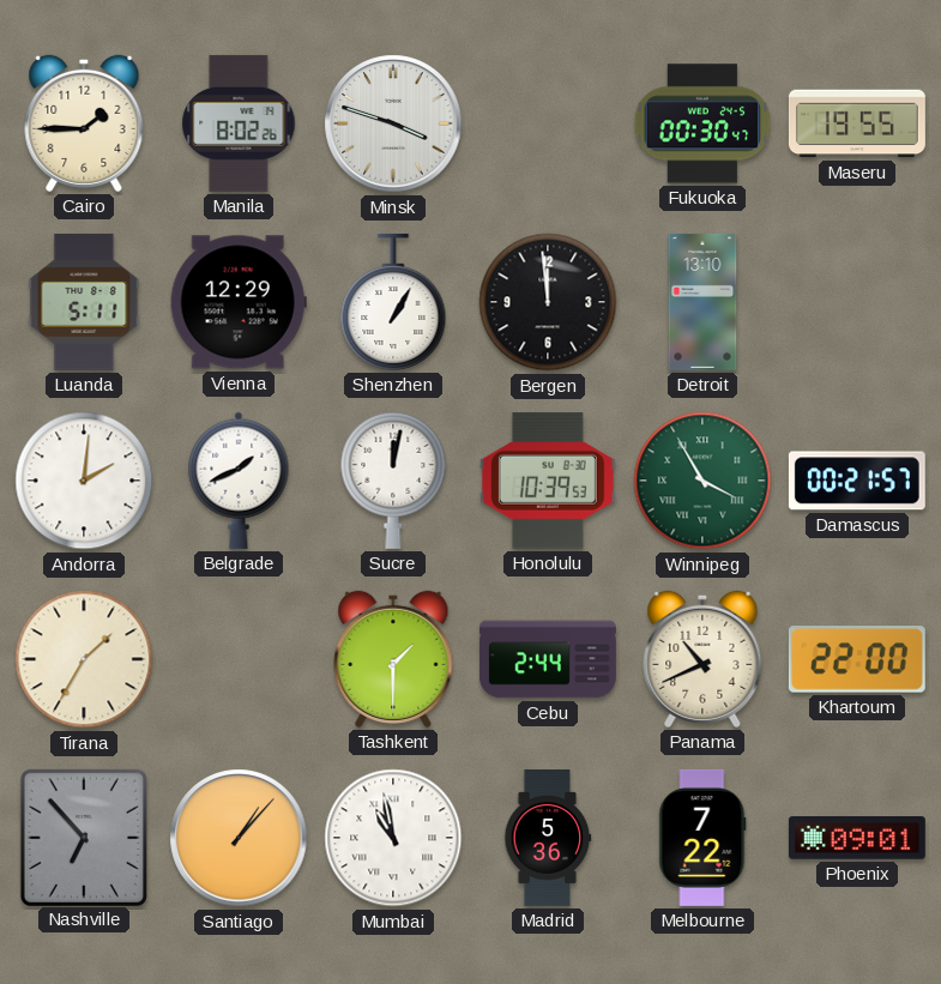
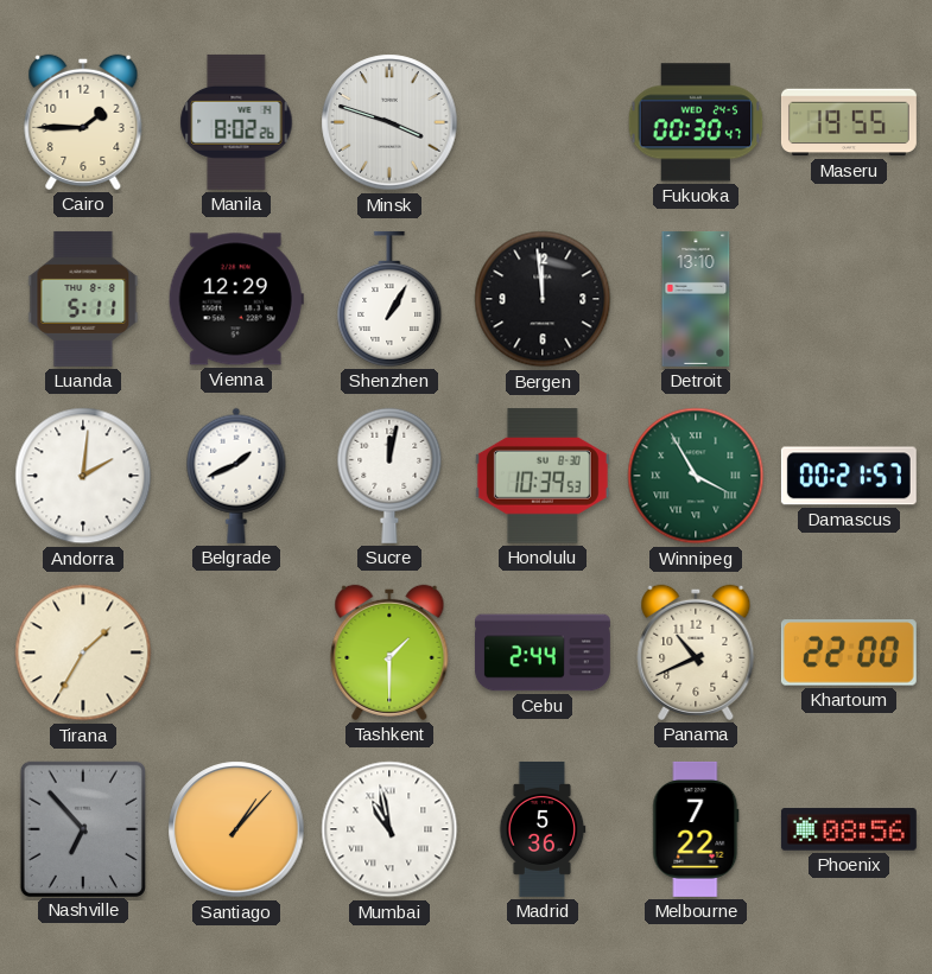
Phoenix: 09:01 -> 08:56
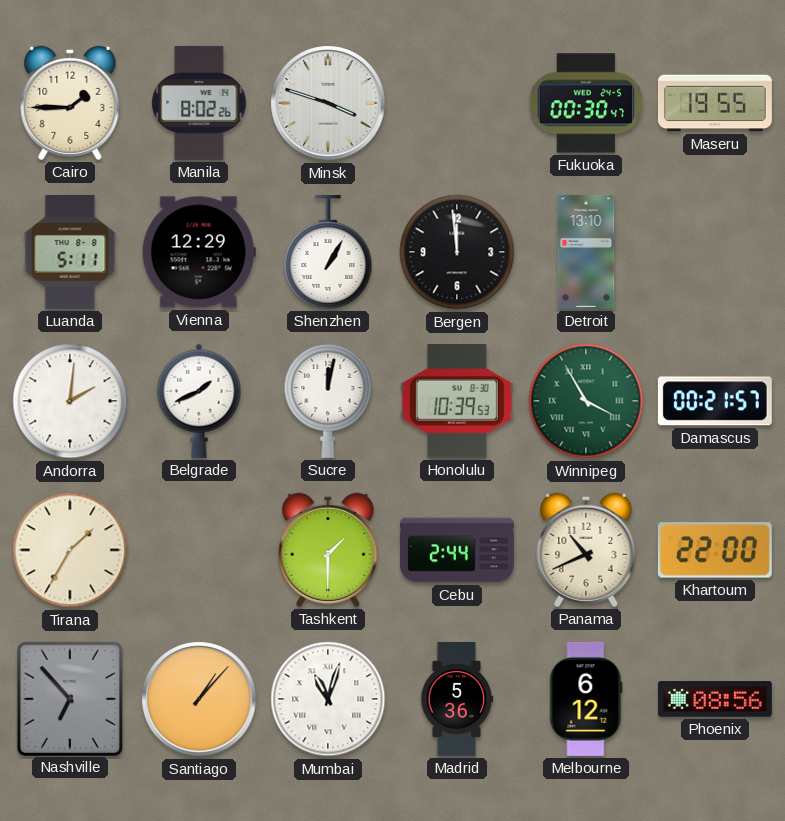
Mumbai: 10:58 -> 11:03
Melbourne: 7:22 -> 6:12
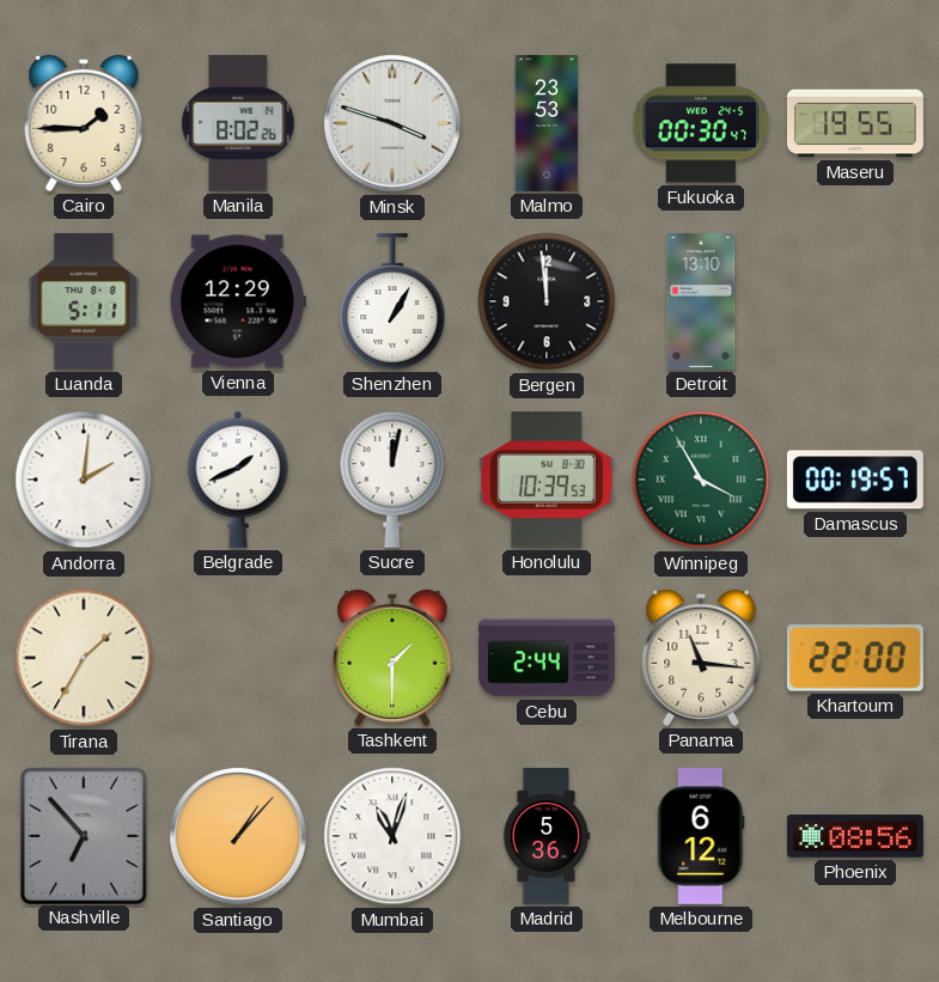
Malmo: none -> 23:53
Damascus: 00:21 -> 00:19
Panama: 10:41 -> 11:16
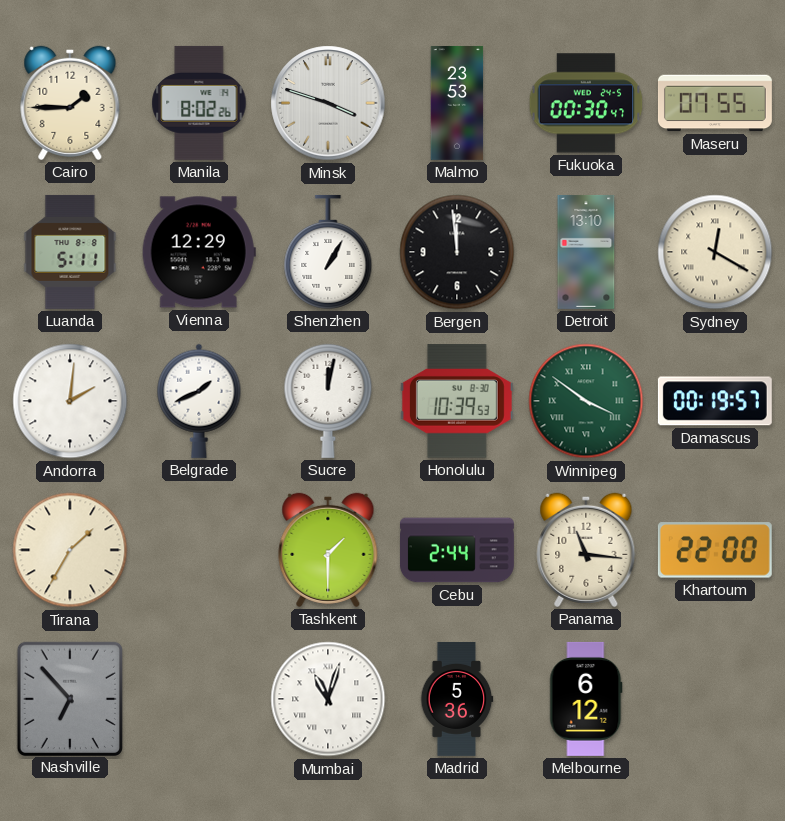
Maseru: 19:55 -> 07:55
Sydney: none -> 12:20
Winnipeg: 3:55 -> 3:51
Santiago: 1:07 -> none
Phoenix: 08:56 -> none
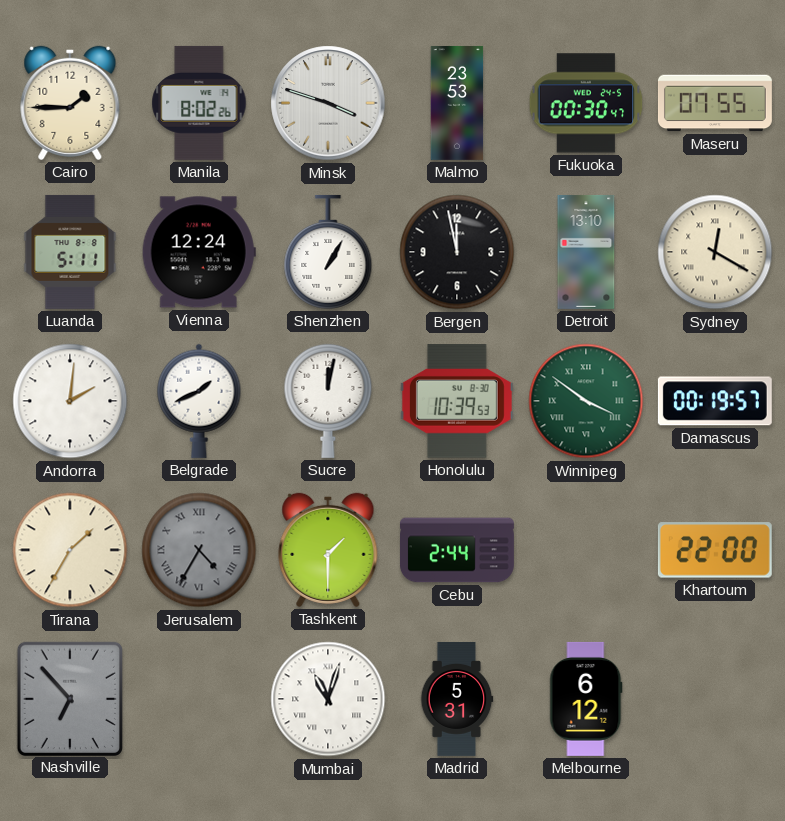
Vienna: 12:29 -> 12:24
Bergen: 11:59 -> 11:58
Jerusalem: none -> 4:35
Panama: 11:16 -> none
Madrid: 5:36 -> 5:31
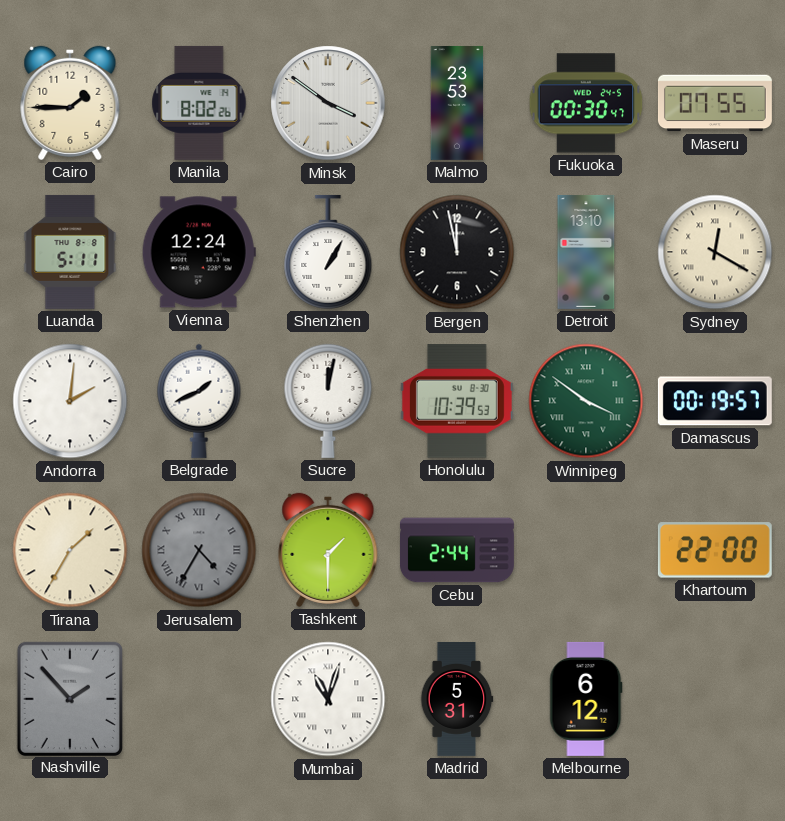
Minsk: 3:48 -> 3:51
Nashville: 6:53 -> 1:53
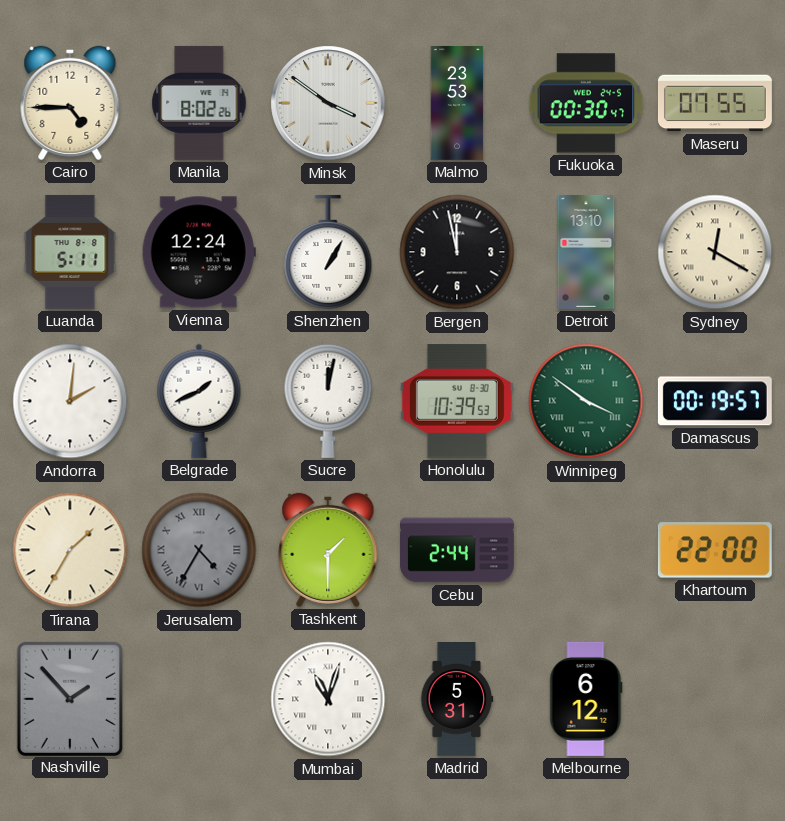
Cairo: 1:45 -> 4:45
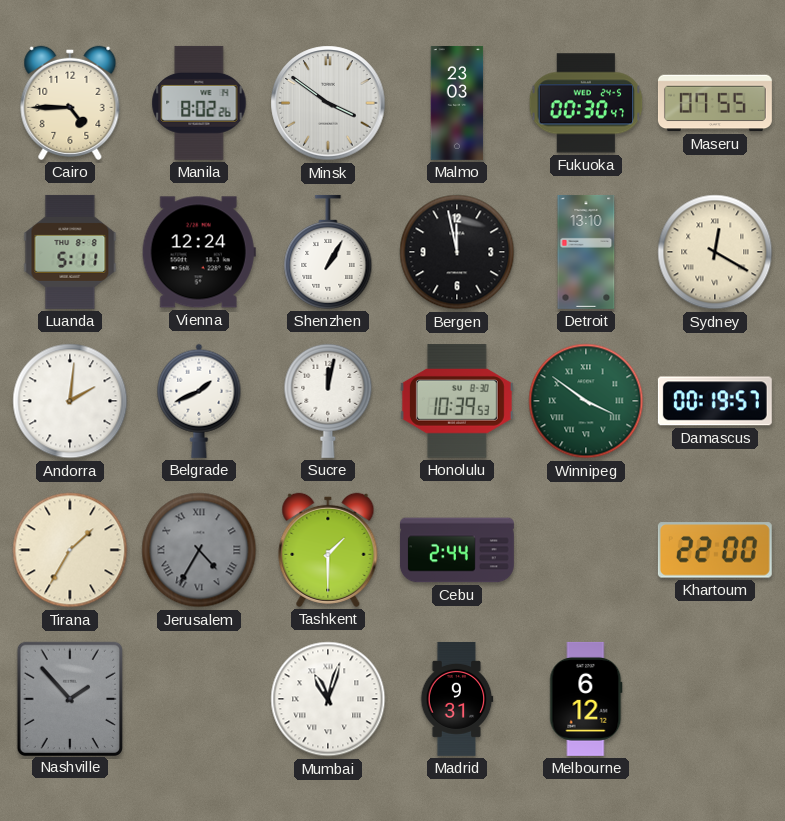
Malmo: 23:53 -> 23:03
Madrid: 5:31 -> 9:31
